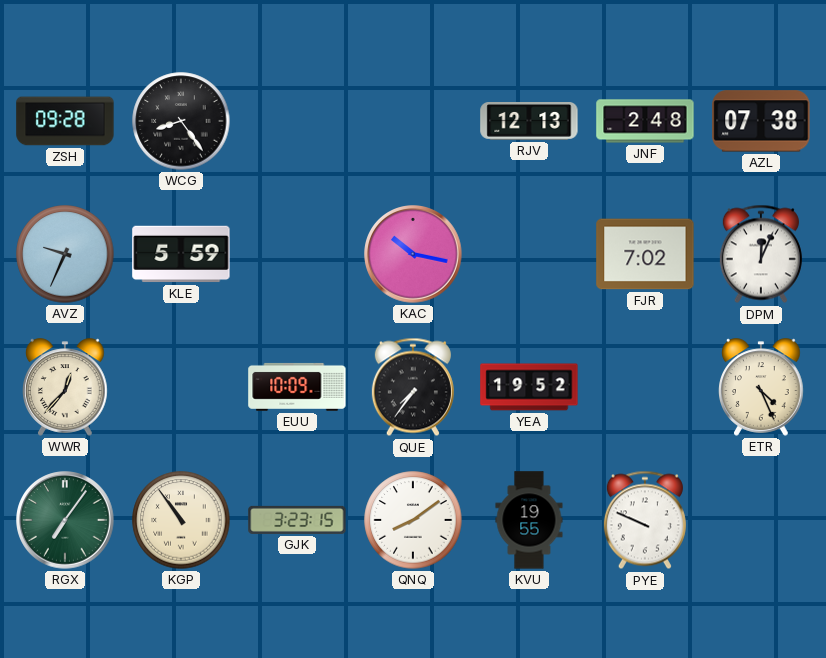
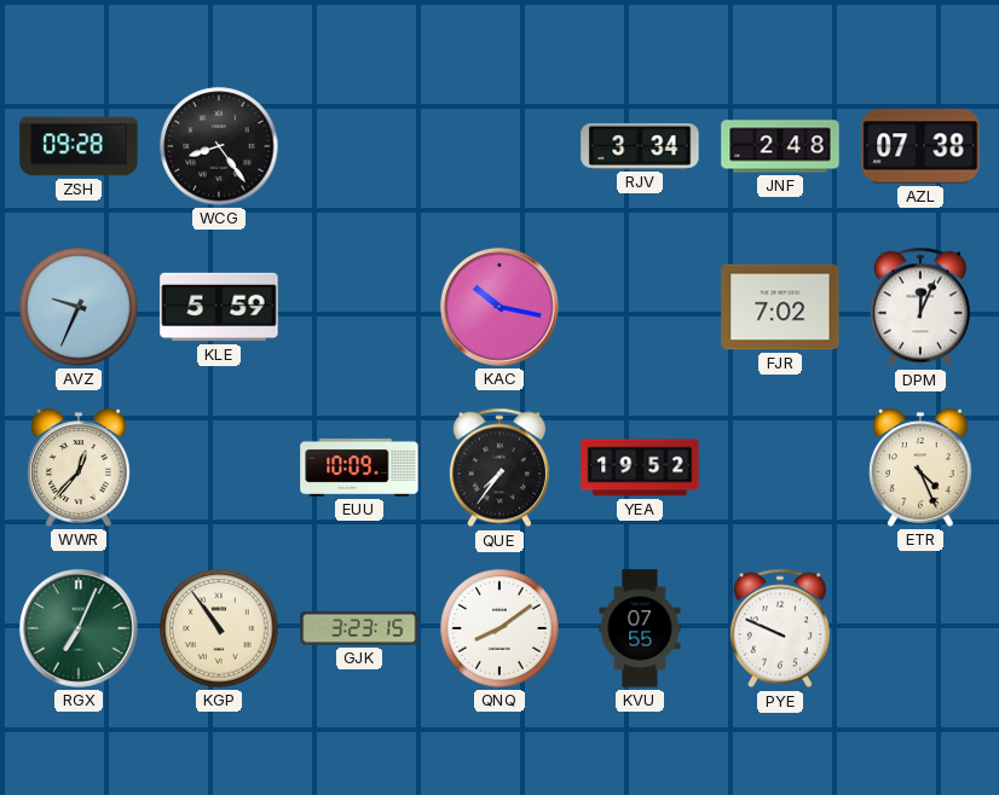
RJV: 12:13 -> 3:34
RGX: 7:06 -> 7:04
KVU: 19:55 -> 07:55
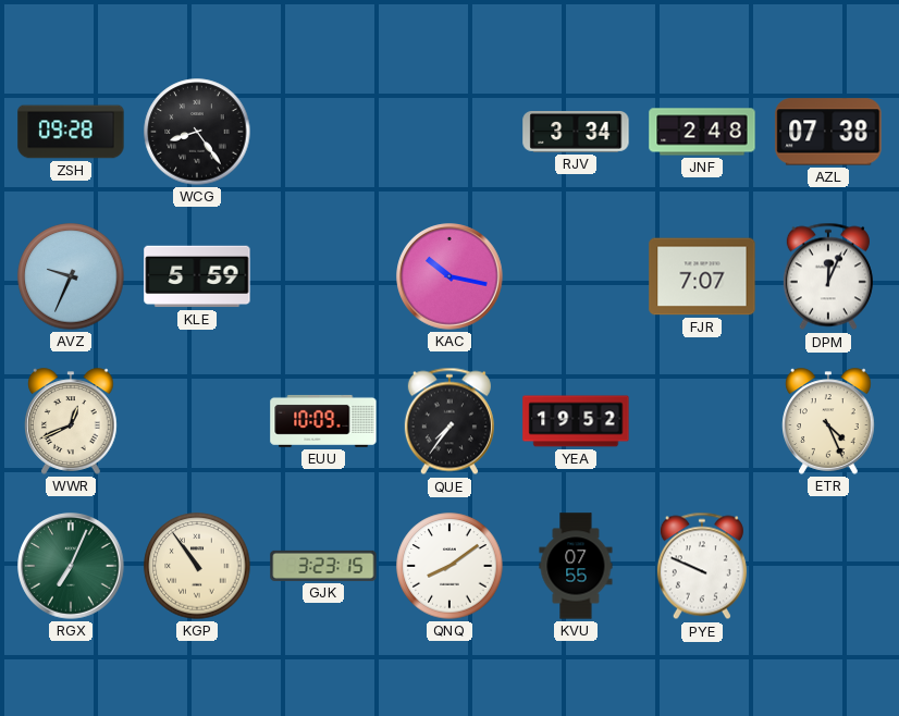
FJR: 7:02 -> 7:07
WWR: 12:37 -> 12:41
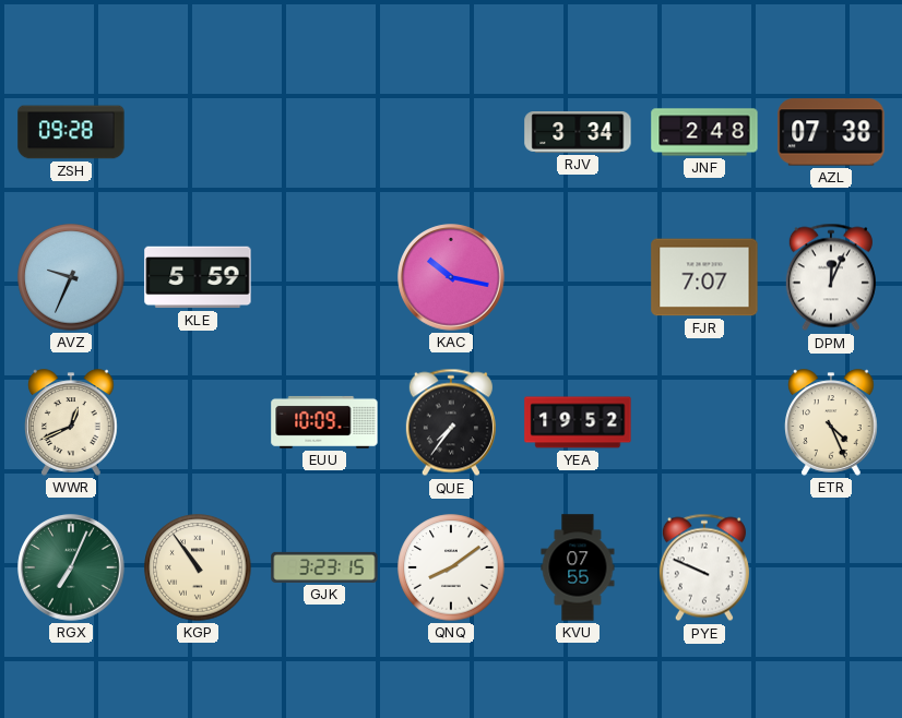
WCG: 8:24 -> none
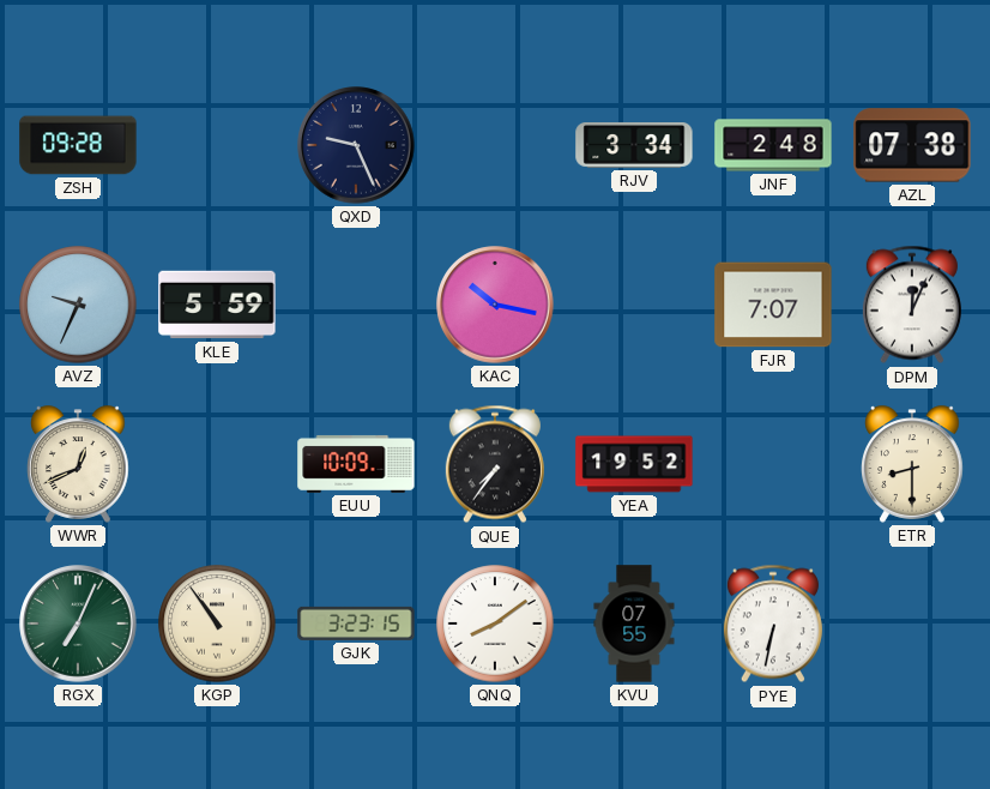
QXD: none -> 9:26
ETR: 4:26 -> 8:30
PYE: 9:49 -> 6:32
